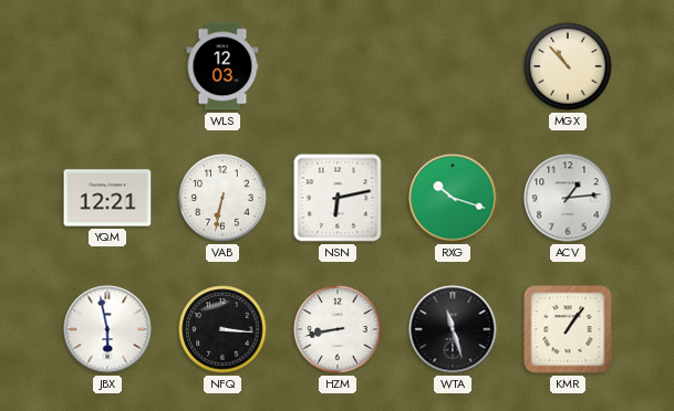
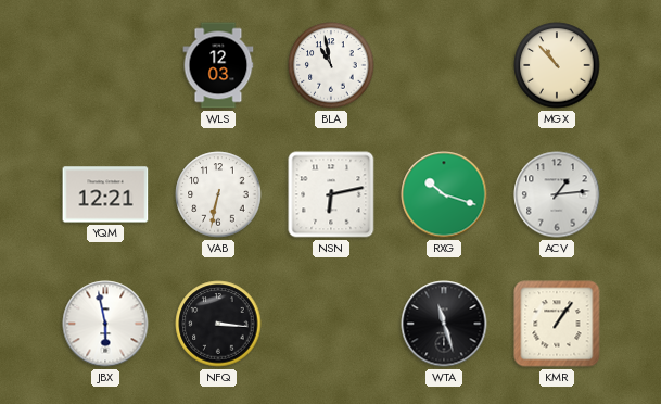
BLA: none -> 10:58
HZM: 8:43 -> none
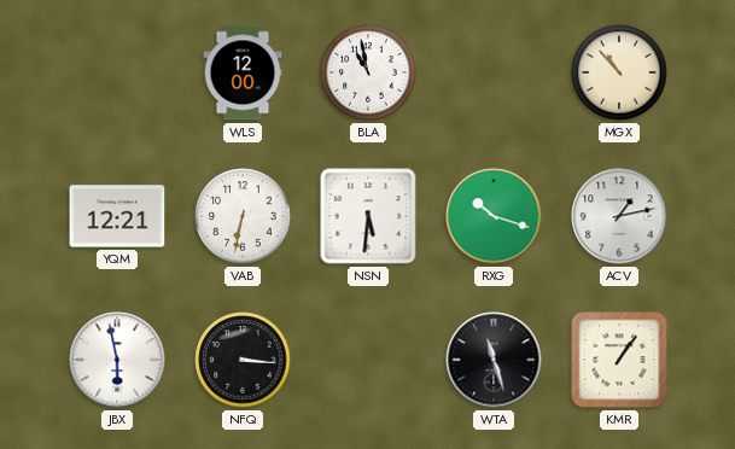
WLS: 12:03 -> 12:00
NSN: 6:13 -> 5:31
ACV: 1:14 -> 1:13
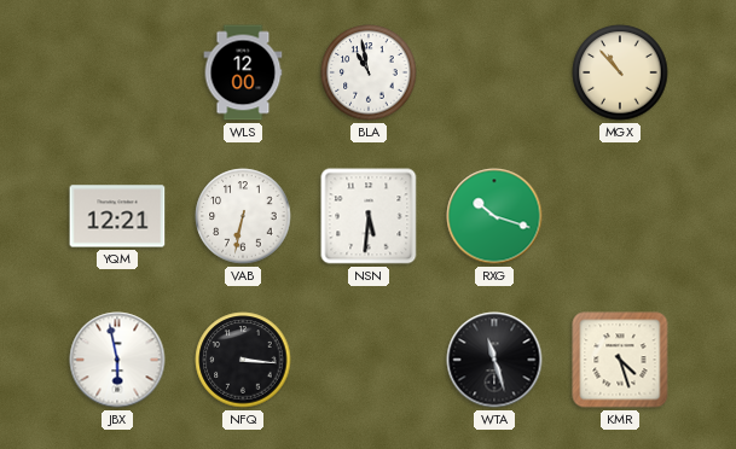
ACV: 1:13 -> none
KMR: 1:06 -> 4:27
